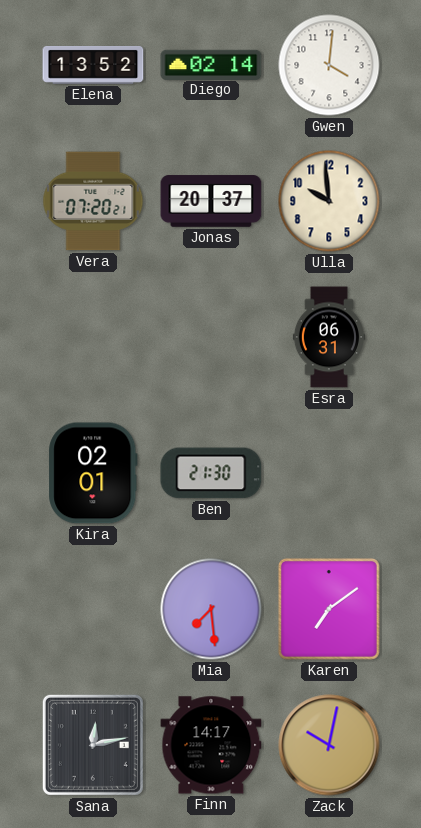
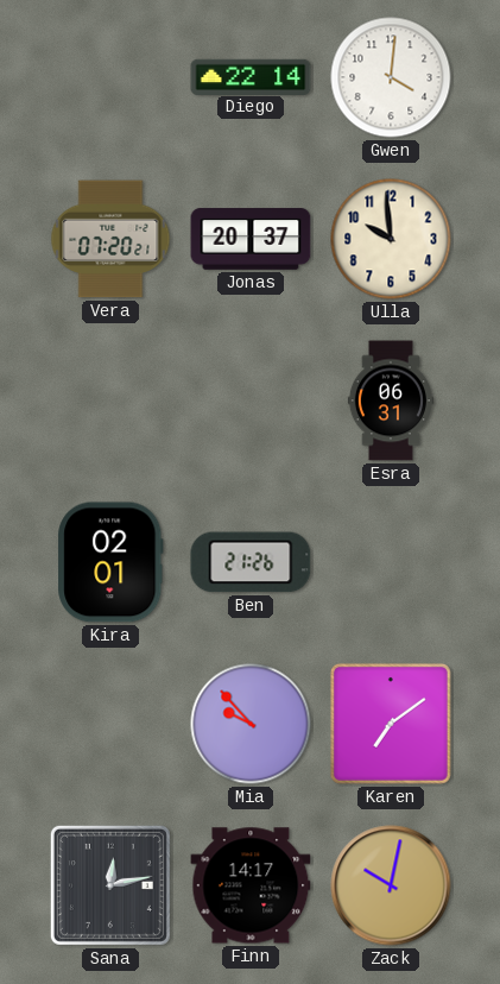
Elena: 13:52 -> none
Diego: 02:14 -> 22:14
Ben: 21:30 -> 21:26
Mia: 7:29 -> 9:53
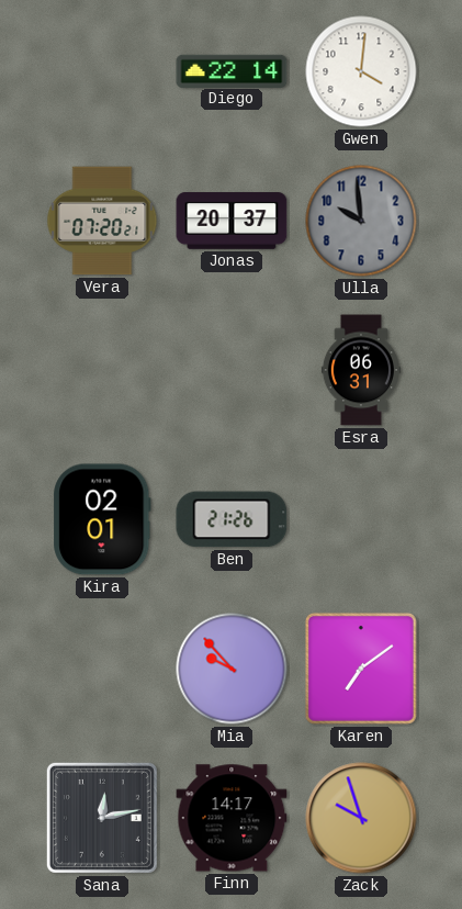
Ulla dial: cream -> grey
Zack: 10:02 -> 9:57
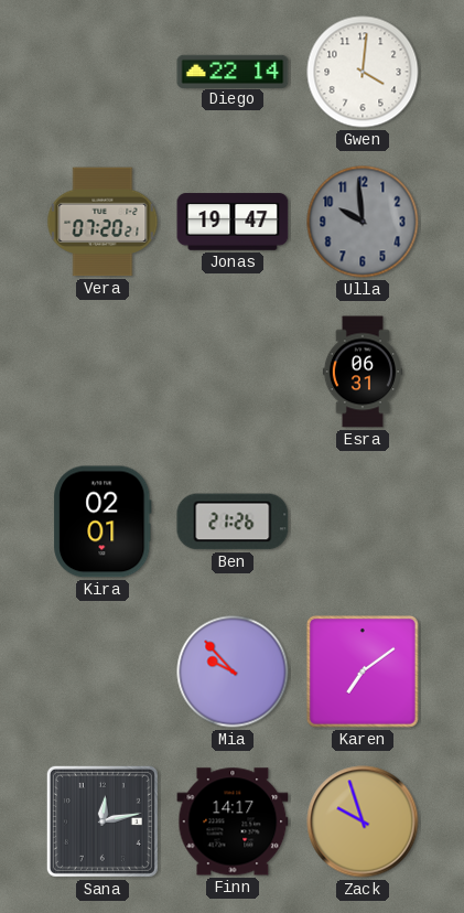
Jonas: 20:37 -> 19:47
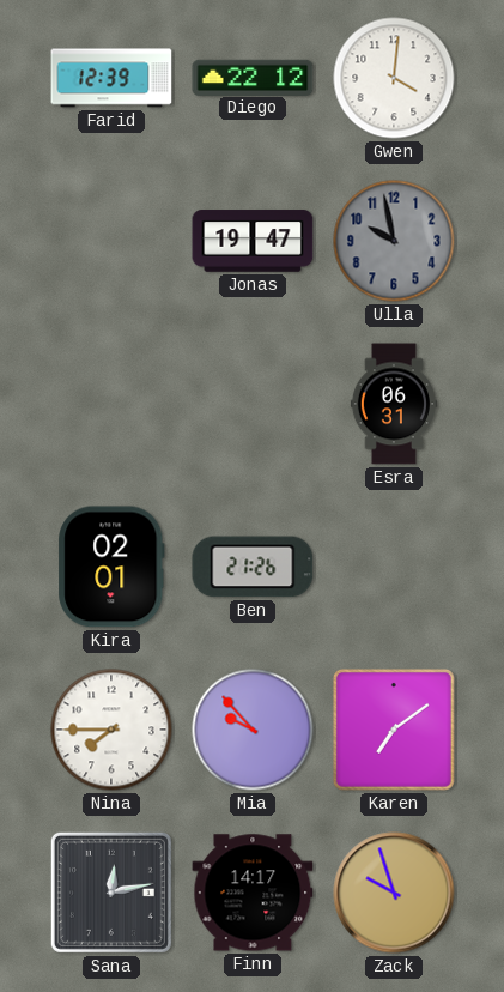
Farid: none -> 12:39
Diego: 22:14 -> 22:12
Vera: 07:20 -> none
Ulla: 9:59 -> 9:58
Nina: none -> 7:45
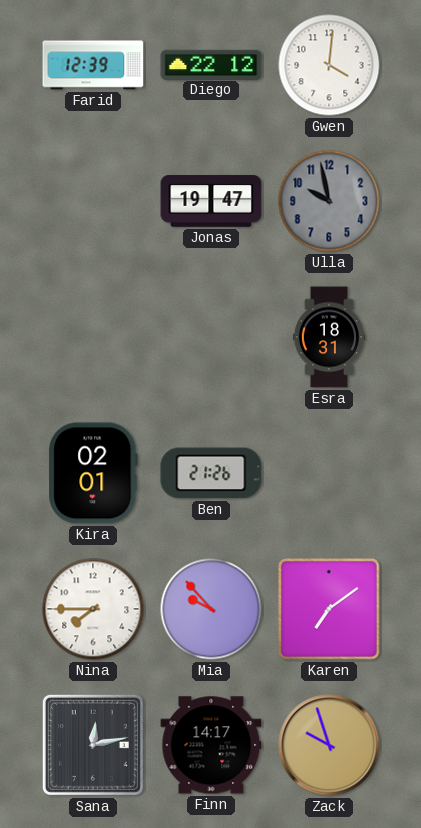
Esra: 06:31 -> 18:31
